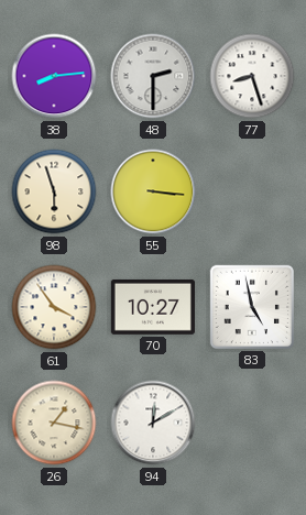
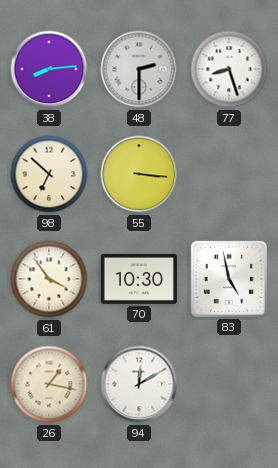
98: 5:57 -> 6:52
70: 10:27 -> 10:30
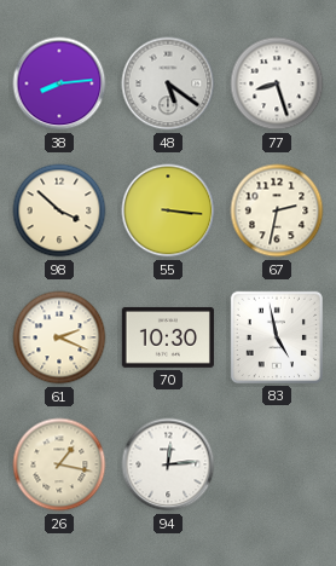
48: 2:30 -> 5:21
98: 6:52 -> 3:52
67: none -> 2:32
61: 3:54 -> 2:19
94: 12:10 -> 12:14
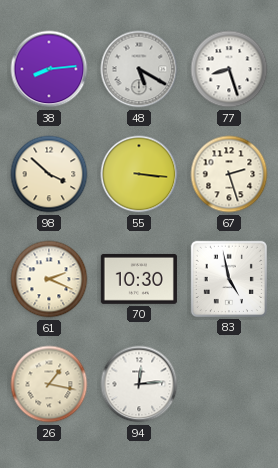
48: 5:21 -> 5:20
67: 2:32 -> 2:27
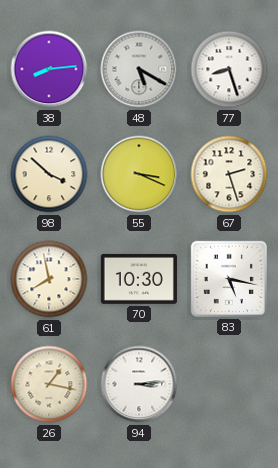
55: 3:16 -> 3:19
61: 2:19 -> 7:58
83: 4:58 -> 5:17
94: 12:14 -> 3:14
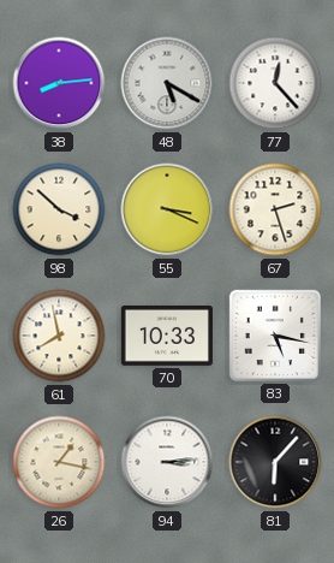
77: 8:27 -> 12:23
70: 10:30 -> 10:33
81: none -> 6:07
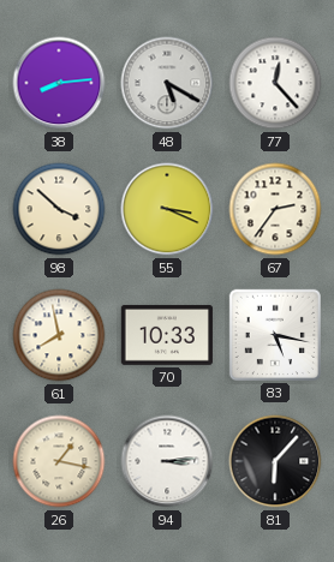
67: 2:27 -> 2:36
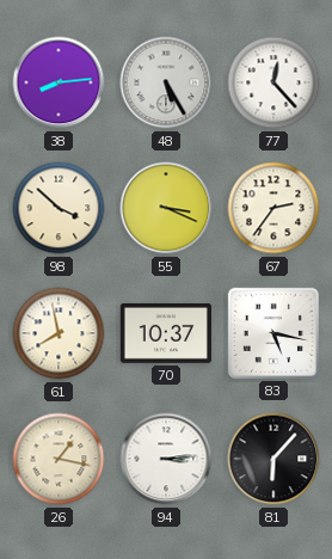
48: 5:20 -> 5:25
70: 10:33 -> 10:37
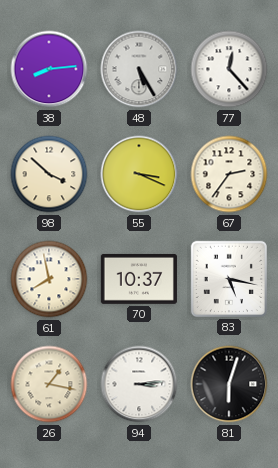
81: 6:07 -> 6:03
